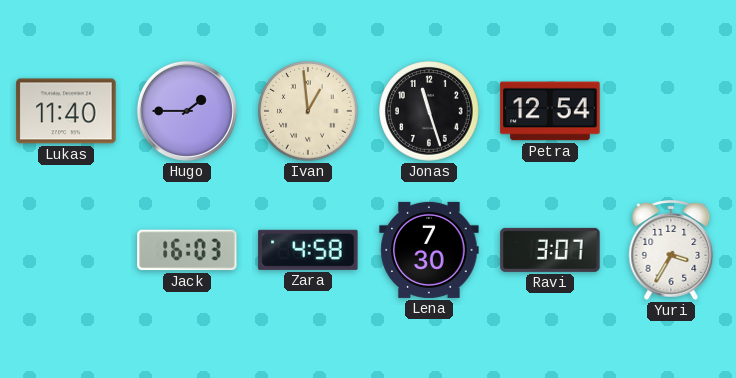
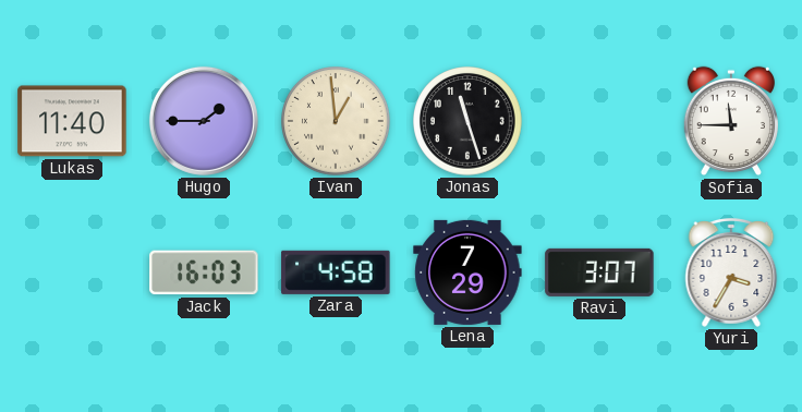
Petra: 12:54 -> none
Sofia: none -> 11:45
Lena: 7:30 -> 7:29
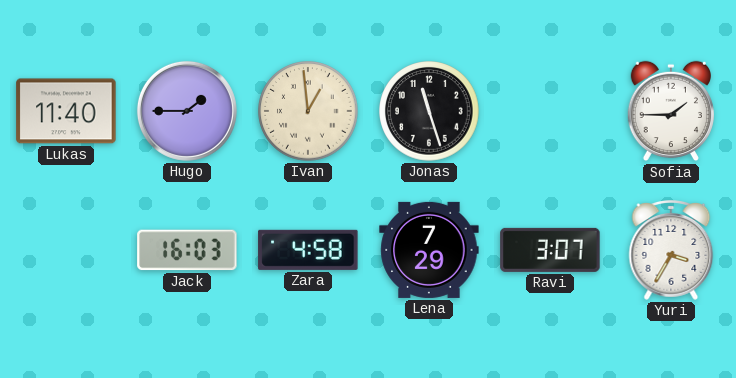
Sofia: 11:45 -> 1:45
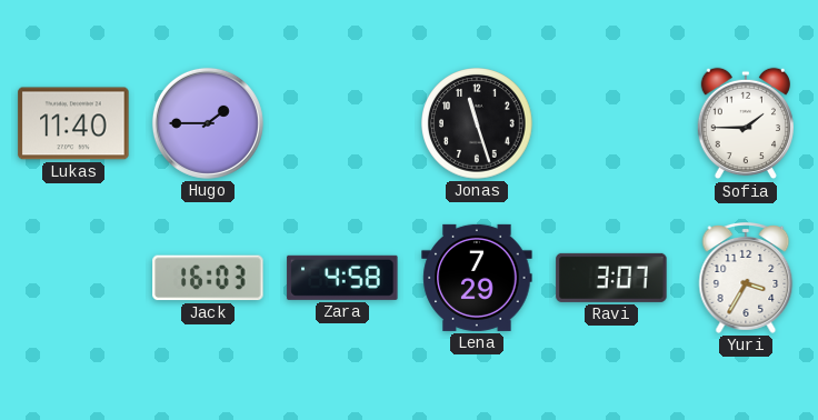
Ivan: 12:59 -> none
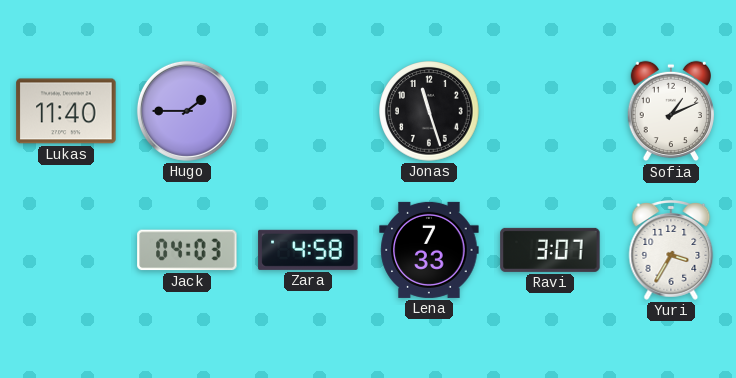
Sofia: 1:45 -> 1:11
Jack: 16:03 -> 04:03
Lena: 7:29 -> 7:33
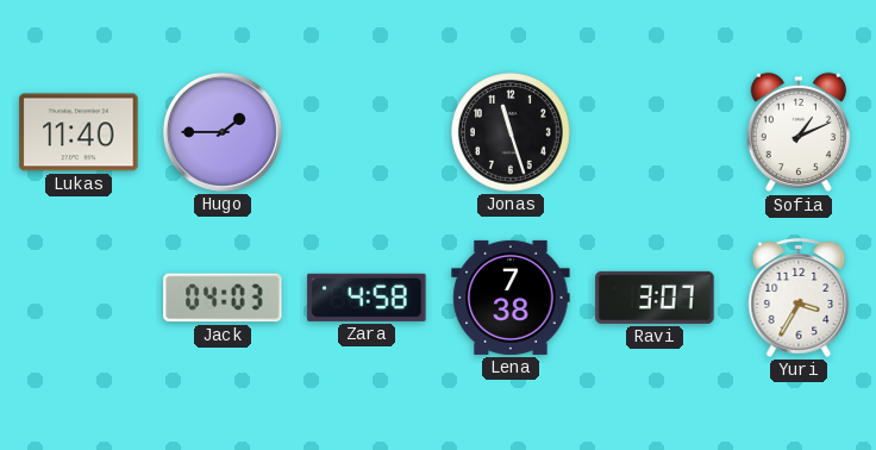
Lena: 7:33 -> 7:38
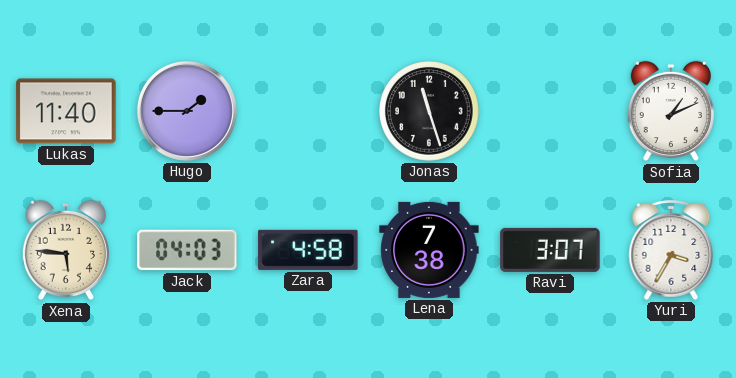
Xena: none -> 5:46
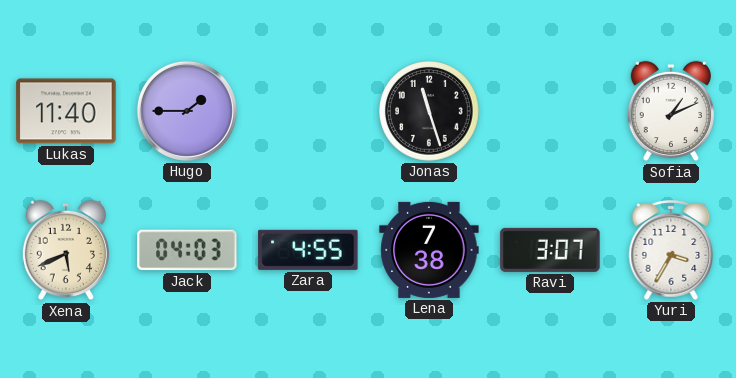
Xena: 5:46 -> 5:41
Zara: 4:58 -> 4:55
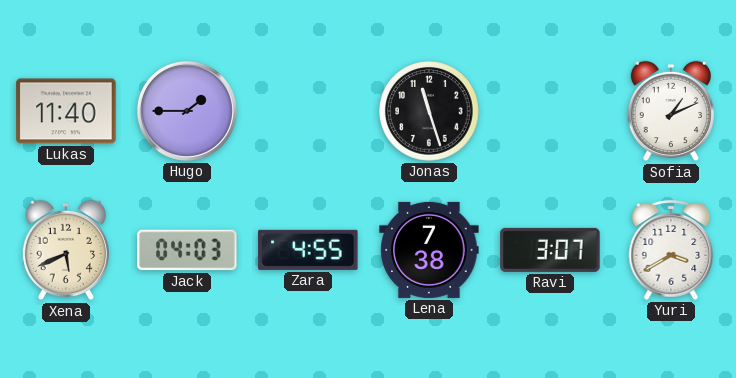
Yuri: 3:35 -> 3:40
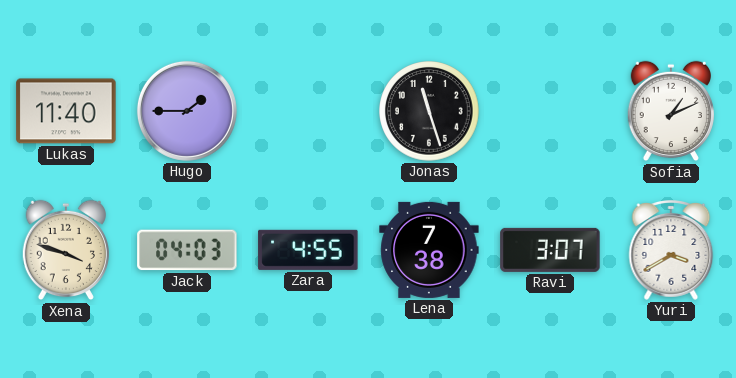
Xena: 5:41 -> 3:48
